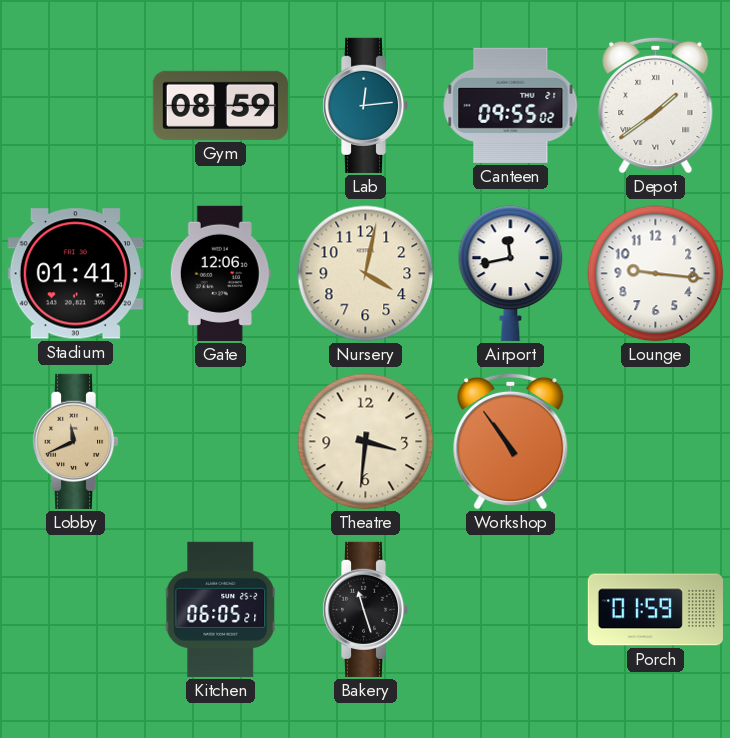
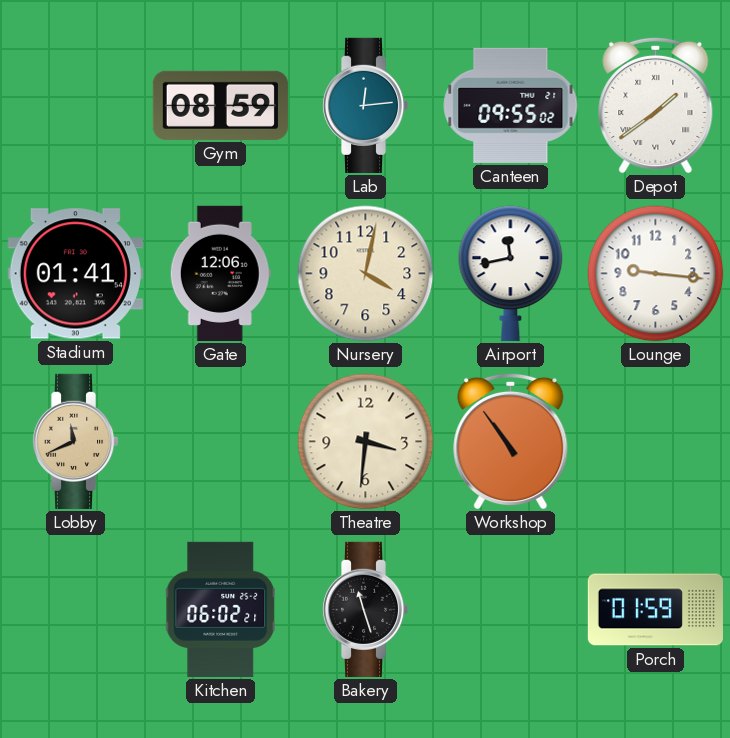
Kitchen: 06:05 -> 06:02
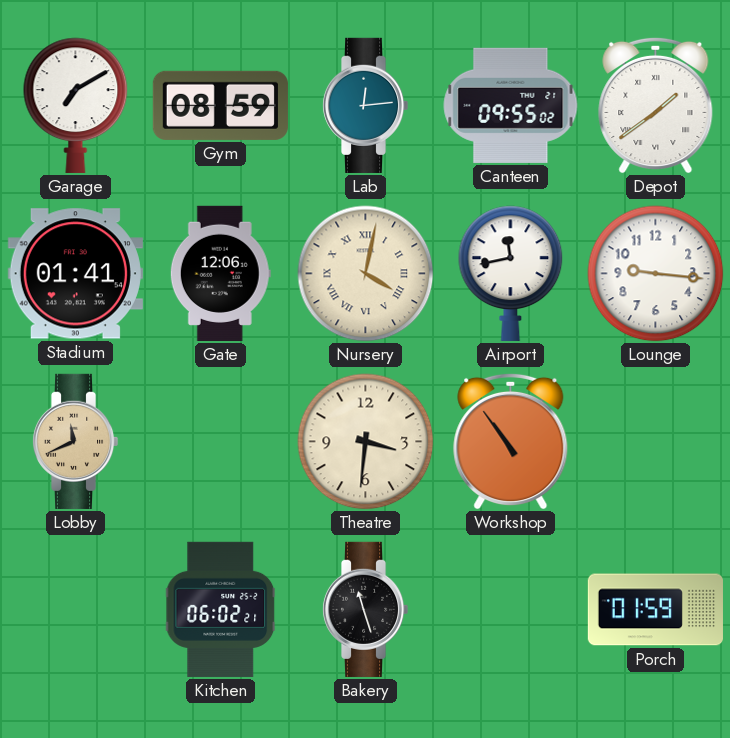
Garage: none -> 7:10
Nursery numerals: Arabic -> Roman
